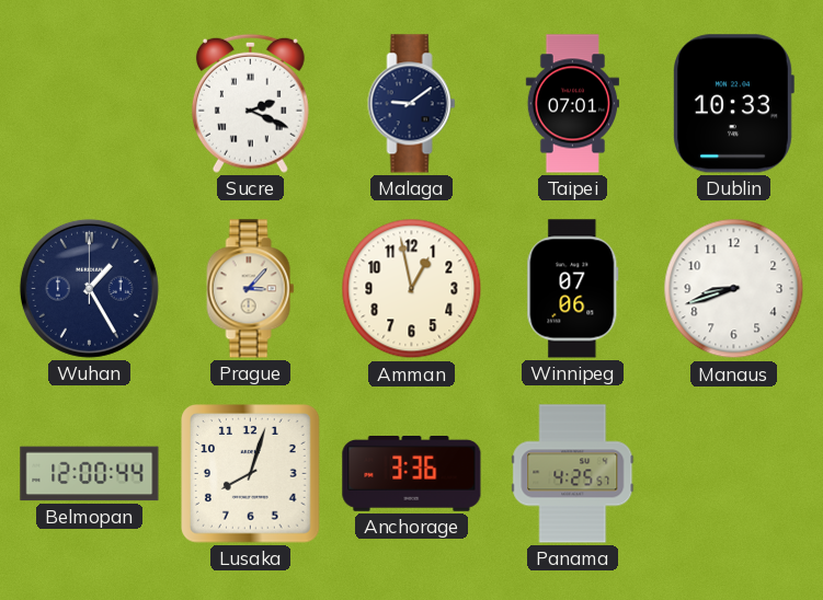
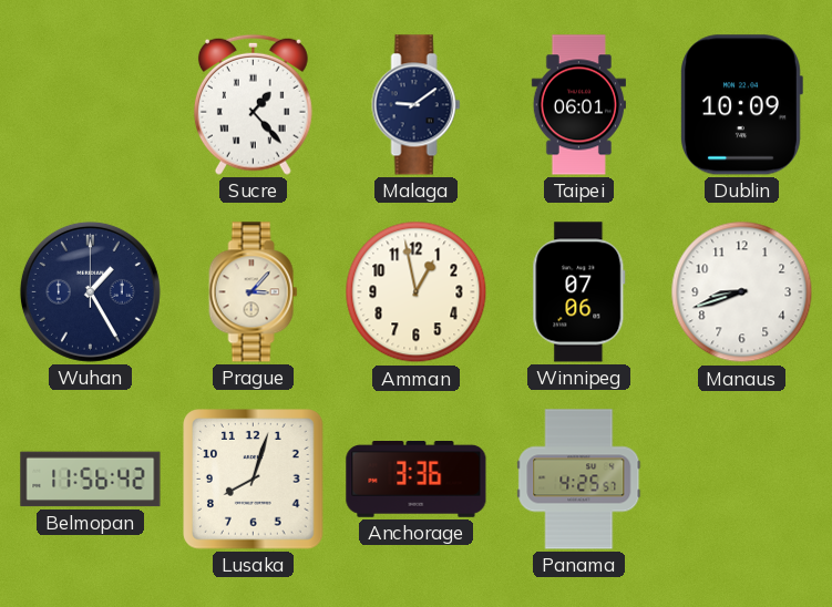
Sucre: 2:19 -> 1:23
Taipei: 07:01 -> 06:01
Dublin: 10:33 -> 10:09
Belmopan: 12:00 -> 11:56
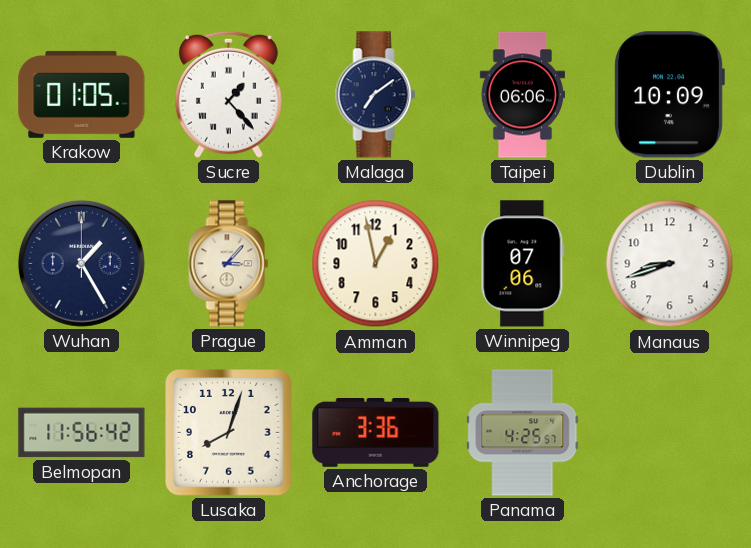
Krakow: none -> 01:05
Malaga: 9:09 -> 7:09
Taipei: 06:01 -> 06:06
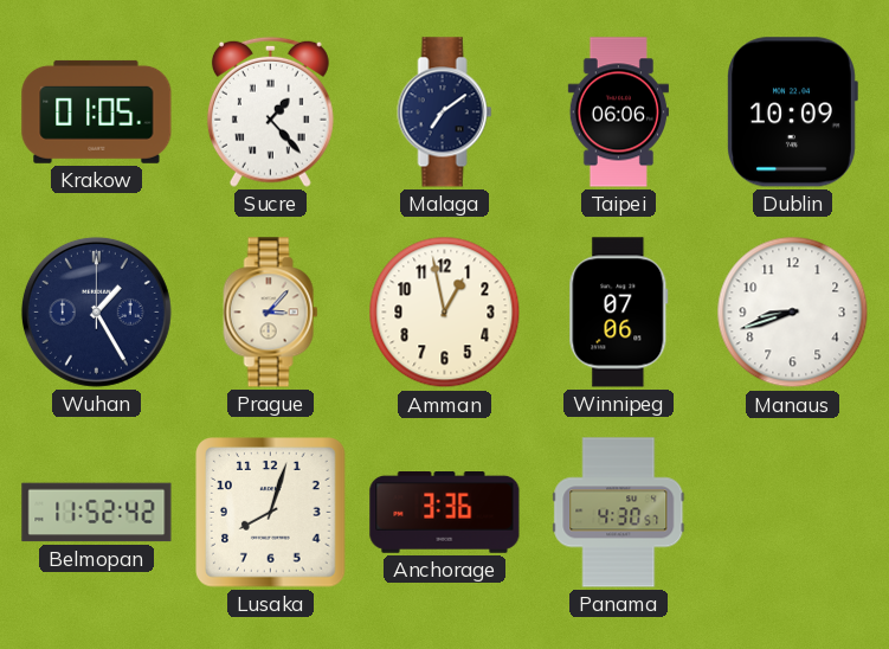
Belmopan: 11:56 -> 11:52
Panama: 4:25 -> 4:30
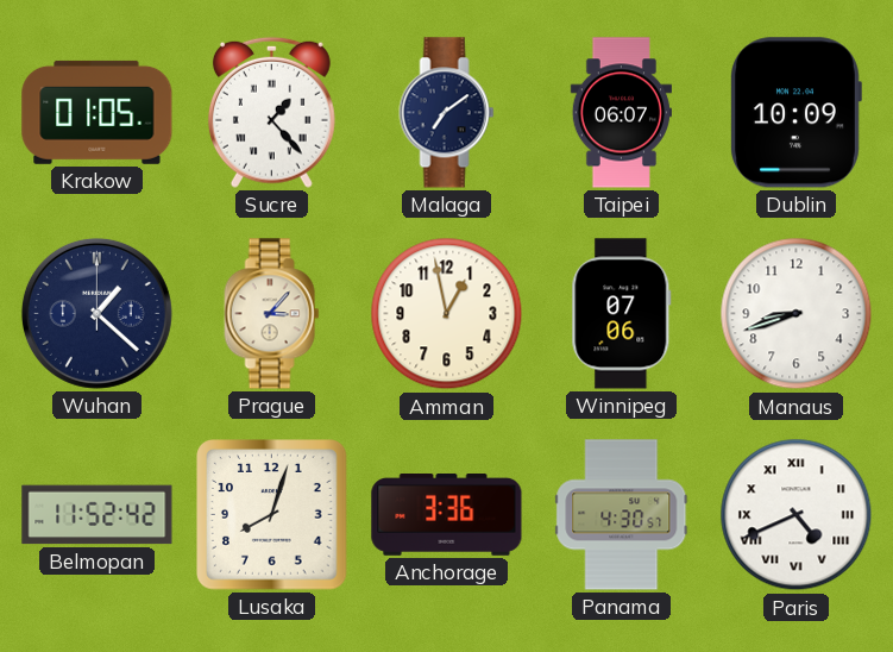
Taipei: 06:06 -> 06:07
Wuhan: 1:25 -> 1:22
Paris: none -> 4:41
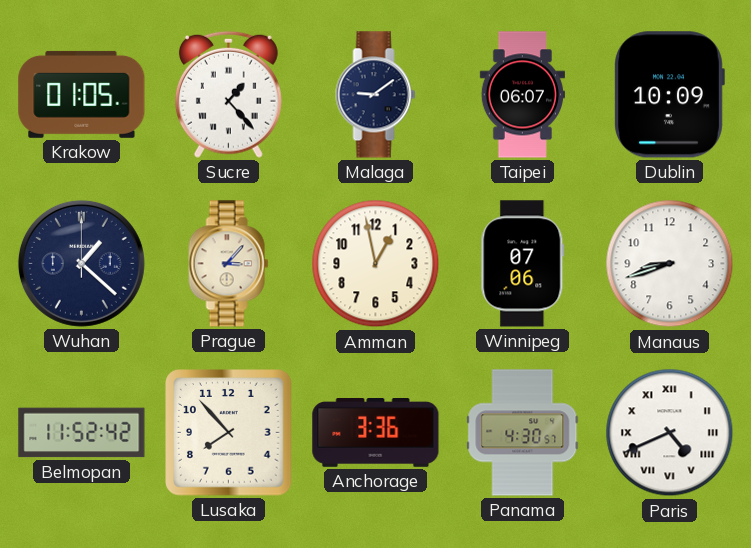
Malaga: 7:09 -> 9:09
Lusaka: 8:03 -> 7:53
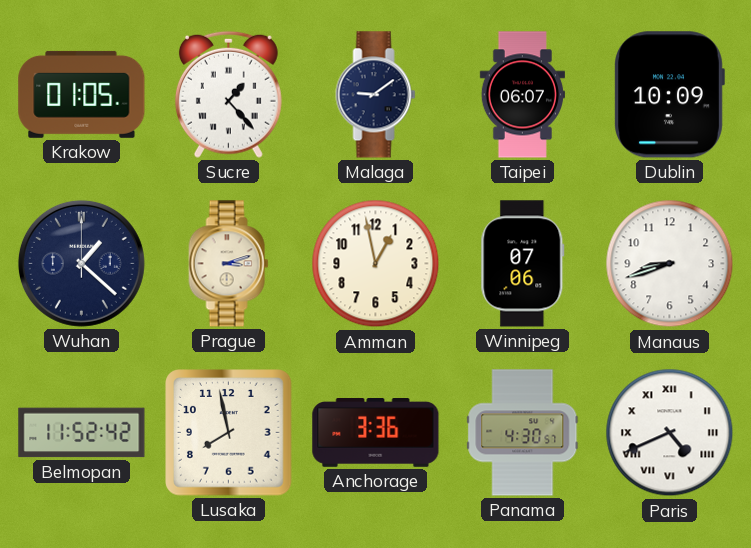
Prague: 3:07 -> 3:12
Lusaka: 7:53 -> 7:58
